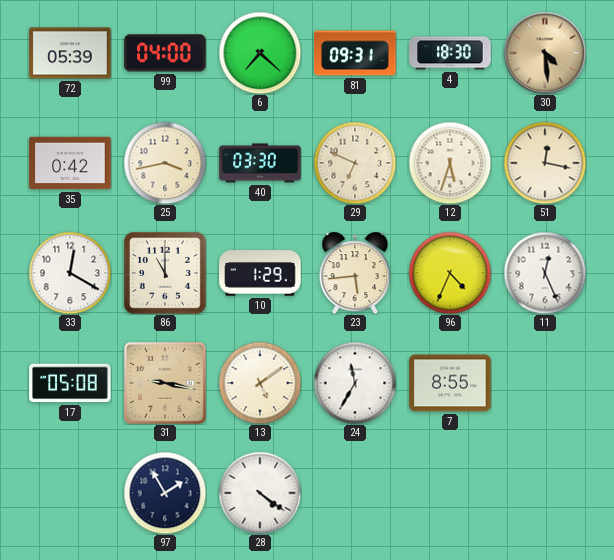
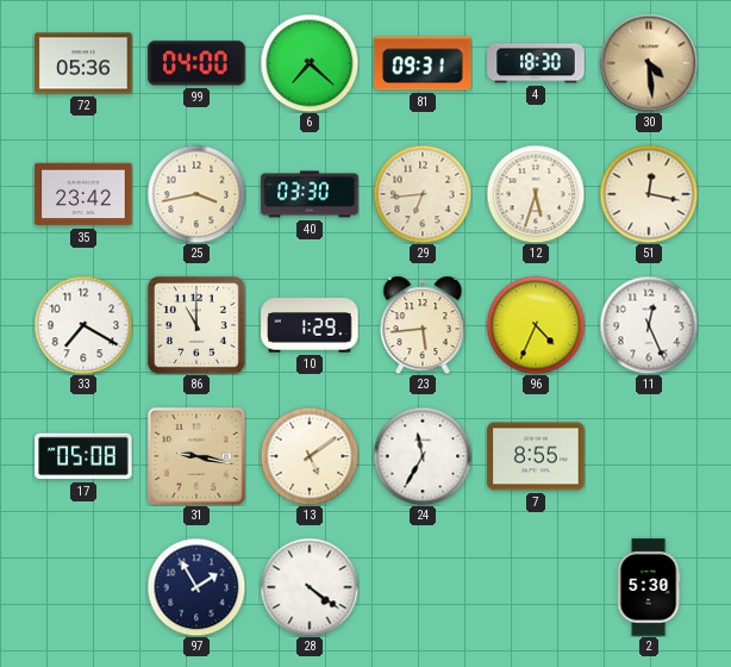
72: 05:39 -> 05:36
35: 0:42 -> 23:42
29: 6:49 -> 6:44
33: 12:20 -> 7:20
2: none -> 5:30
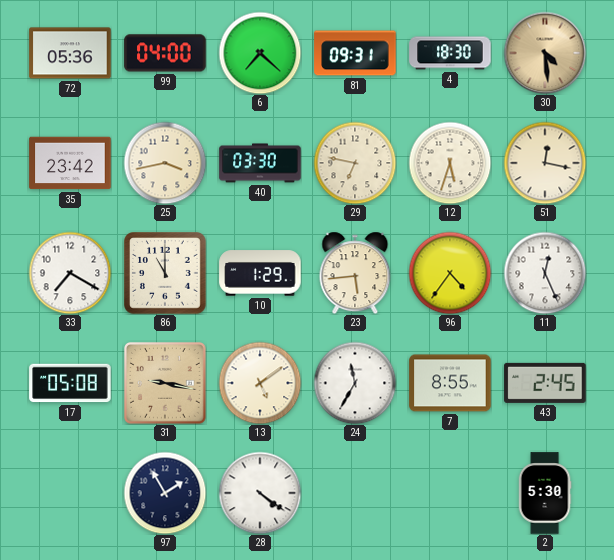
29: 6:44 -> 6:47
96: 4:34 -> 4:36
43: none -> 2:45
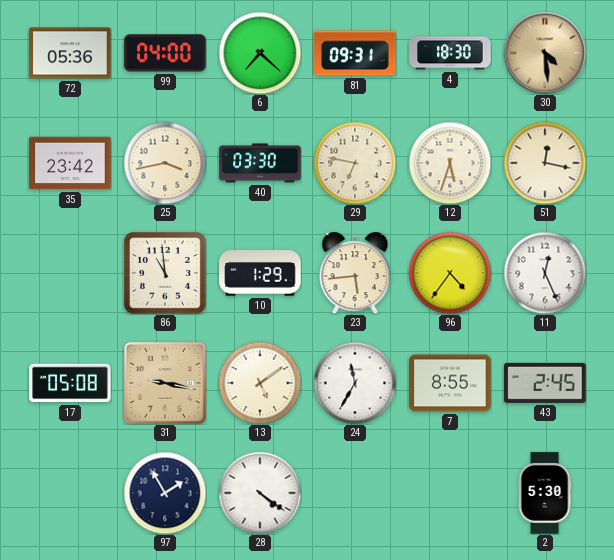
33: 7:20 -> none
86: 11:00 -> 10:59
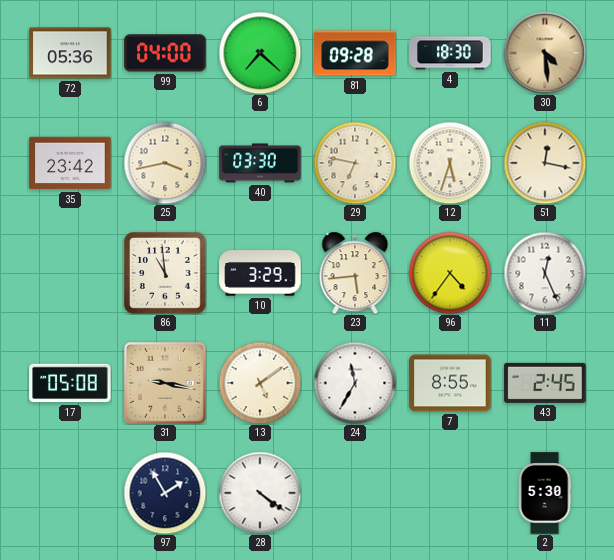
81: 09:31 -> 09:28
10: 1:29 -> 3:29
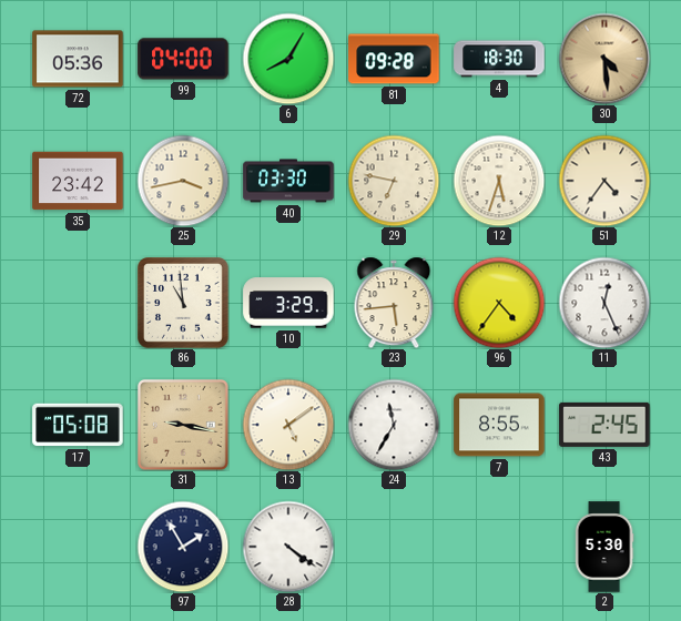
6: 7:22 -> 8:05
51: 12:17 -> 4:36
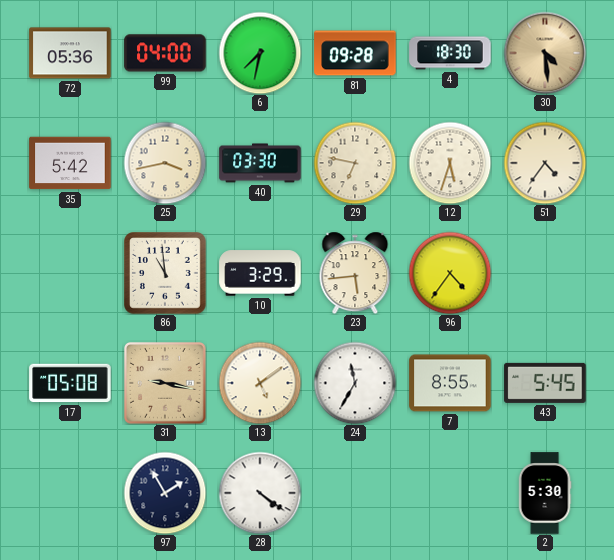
6: 8:05 -> 7:32
35: 23:42 -> 5:42
11: 12:26 -> none
43: 2:45 -> 5:45
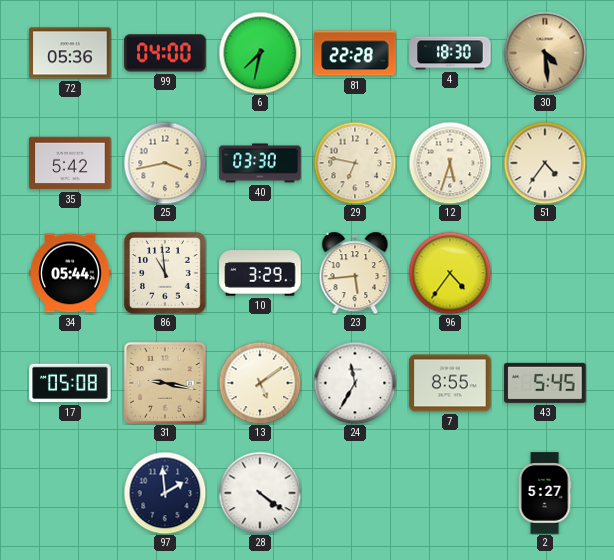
81: 09:28 -> 22:28
34: none -> 05:44
97: 1:55 -> 1:59
2: 5:30 -> 5:27
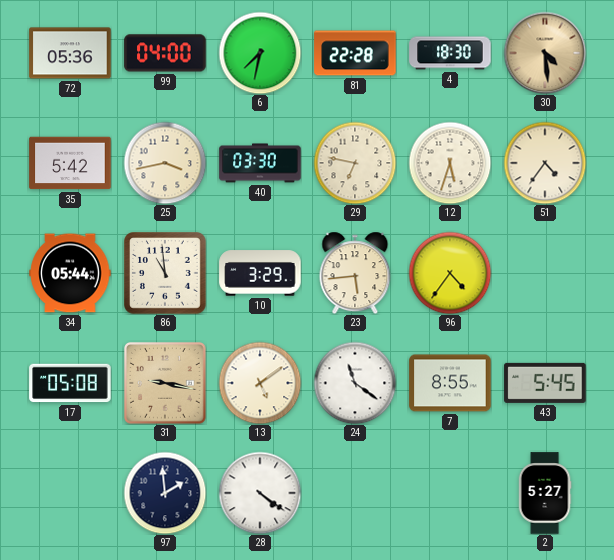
24: 11:35 -> 11:21
